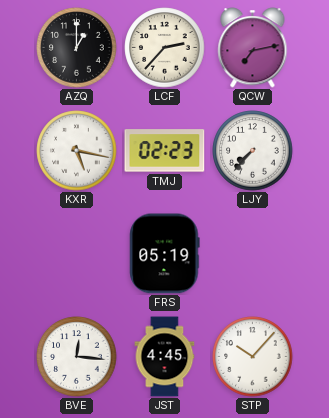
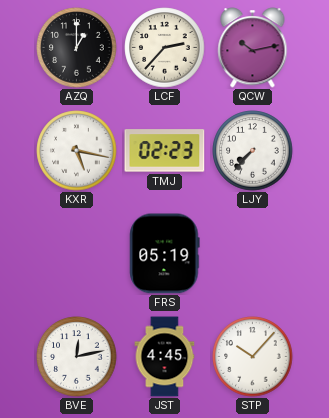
QCW: 7:13 -> 10:13
BVE: 12:16 -> 12:13
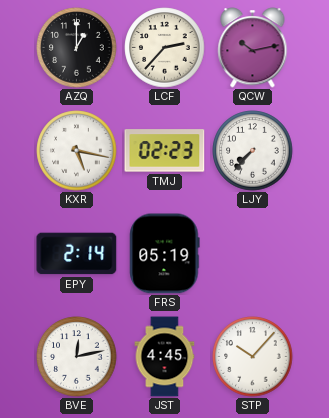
EPY: none -> 2:14
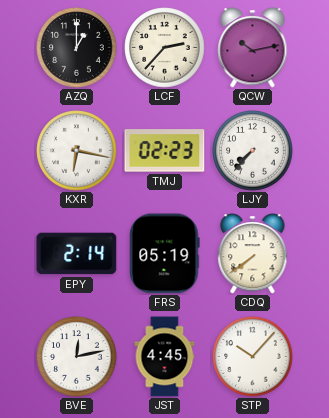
KXR: 5:17 -> 6:17
CDQ: none -> 7:39
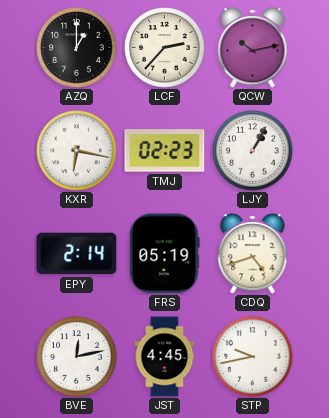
LJY: 7:37 -> 1:05
CDQ: 7:39 -> 4:42
STP: 10:07 -> 9:43
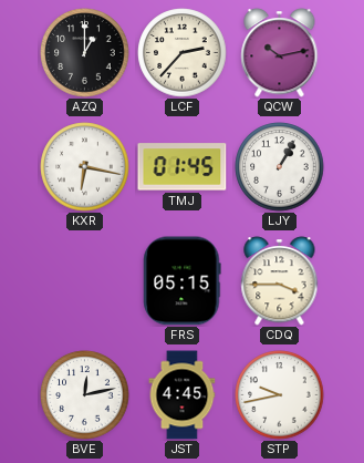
TMJ: 02:23 -> 01:45
EPY: 2:14 -> none
FRS: 05:19 -> 05:15
CDQ: 4:42 -> 3:45
